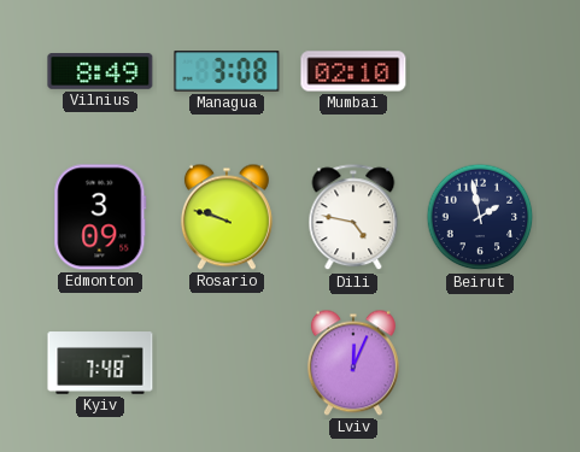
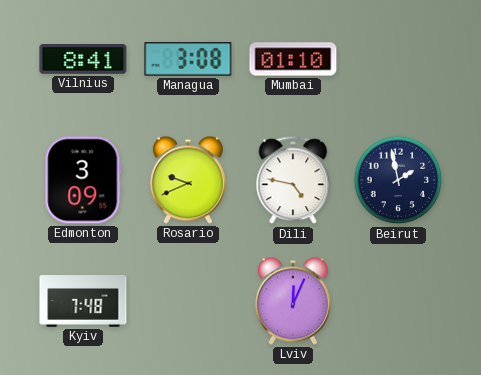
Vilnius: 8:49 -> 8:41
Mumbai: 02:10 -> 01:10
Rosario: 9:48 -> 9:41
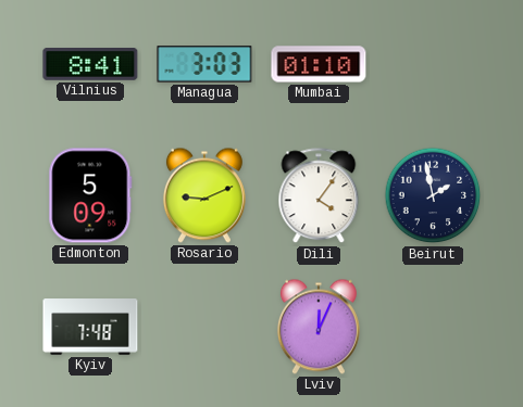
Managua: 3:08 -> 3:03
Edmonton: 3:09 -> 5:09
Rosario: 9:41 -> 9:11
Dili: 4:47 -> 4:06
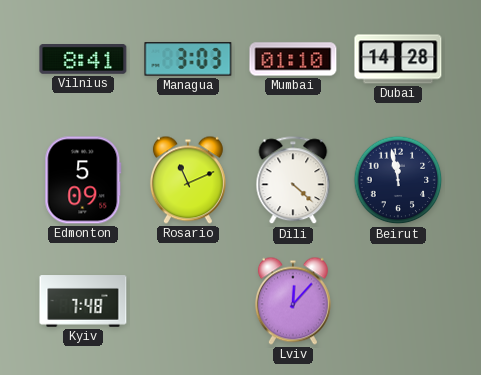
Dubai: none -> 14:28
Rosario: 9:11 -> 11:11
Dili: 4:06 -> 4:22
Beirut: 1:58 -> 11:58
Lviv: 12:04 -> 12:07
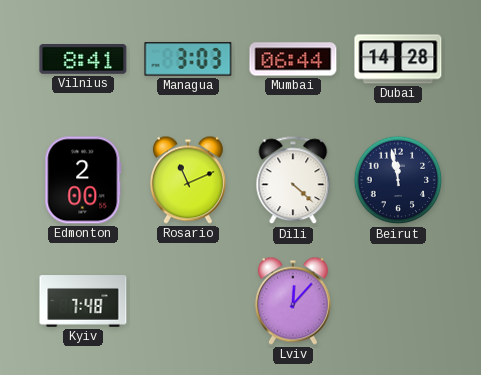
Mumbai: 01:10 -> 06:44
Edmonton: 5:09 -> 2:00
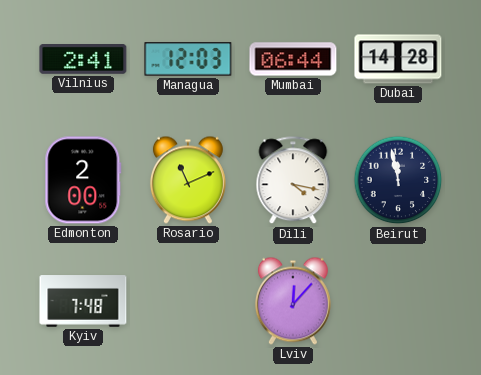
Vilnius: 8:41 -> 2:41
Managua: 3:03 -> 12:03
Dili: 4:22 -> 4:17
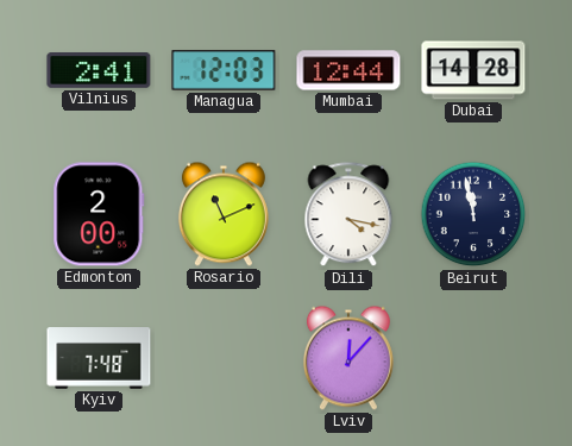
Mumbai: 06:44 -> 12:44
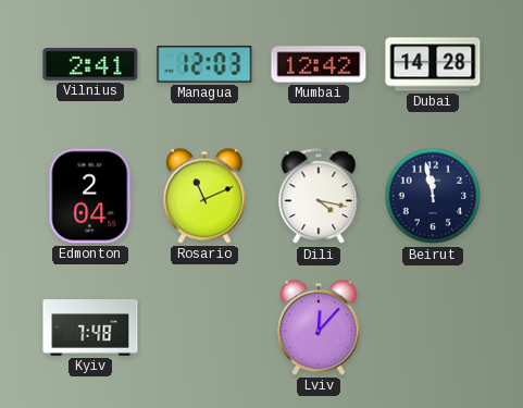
Mumbai: 12:44 -> 12:42
Edmonton: 2:00 -> 2:04
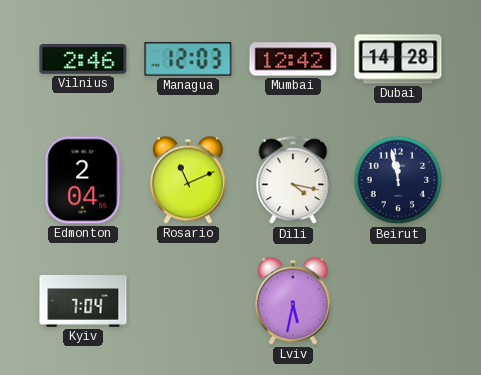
Vilnius: 2:41 -> 2:46
Kyiv: 7:48 -> 7:04
Lviv: 12:07 -> 5:32
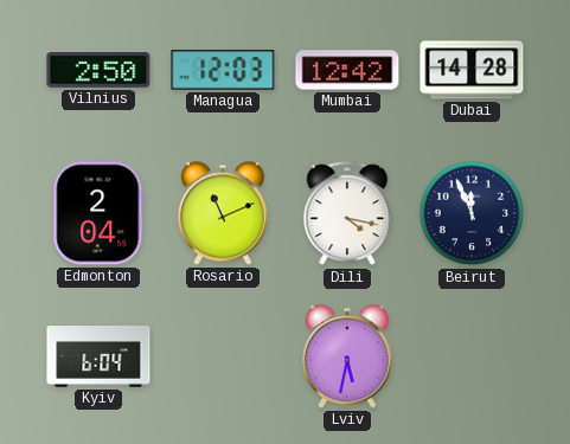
Vilnius: 2:46 -> 2:50
Beirut: 11:58 -> 11:56
Kyiv: 7:04 -> 6:04
